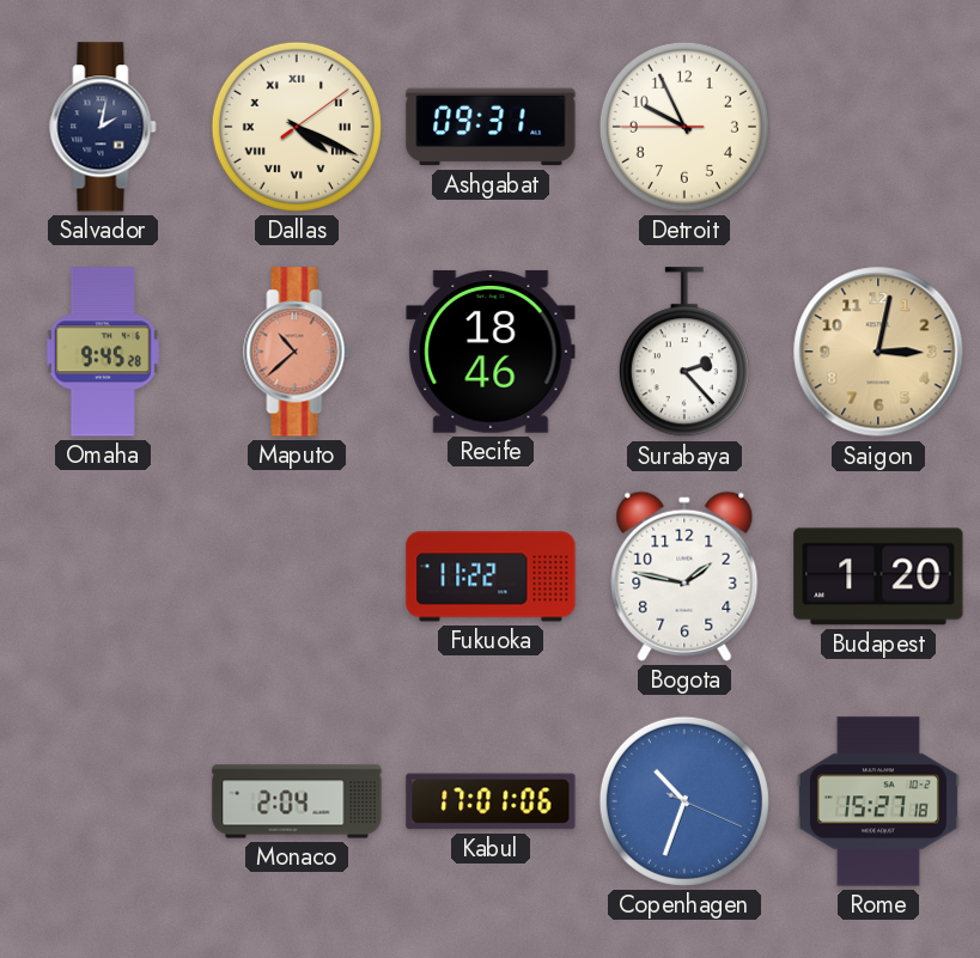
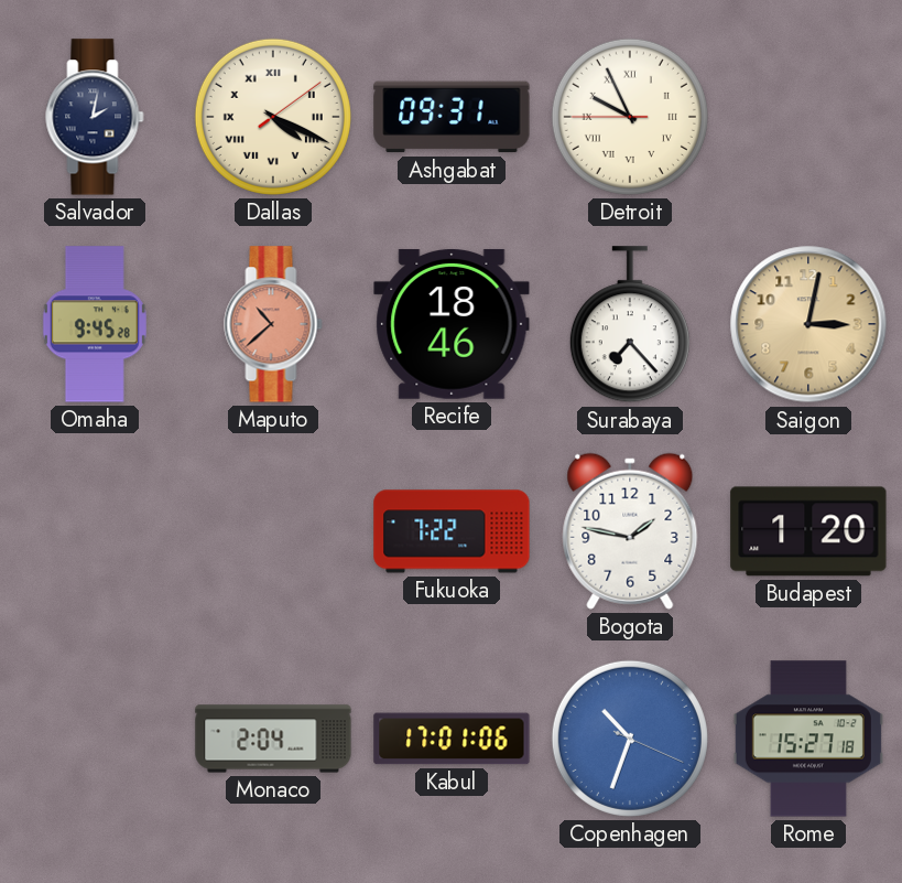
Detroit numerals: Arabic -> Roman
Surabaya: 2:23 -> 7:23
Fukuoka: 11:22 -> 7:22
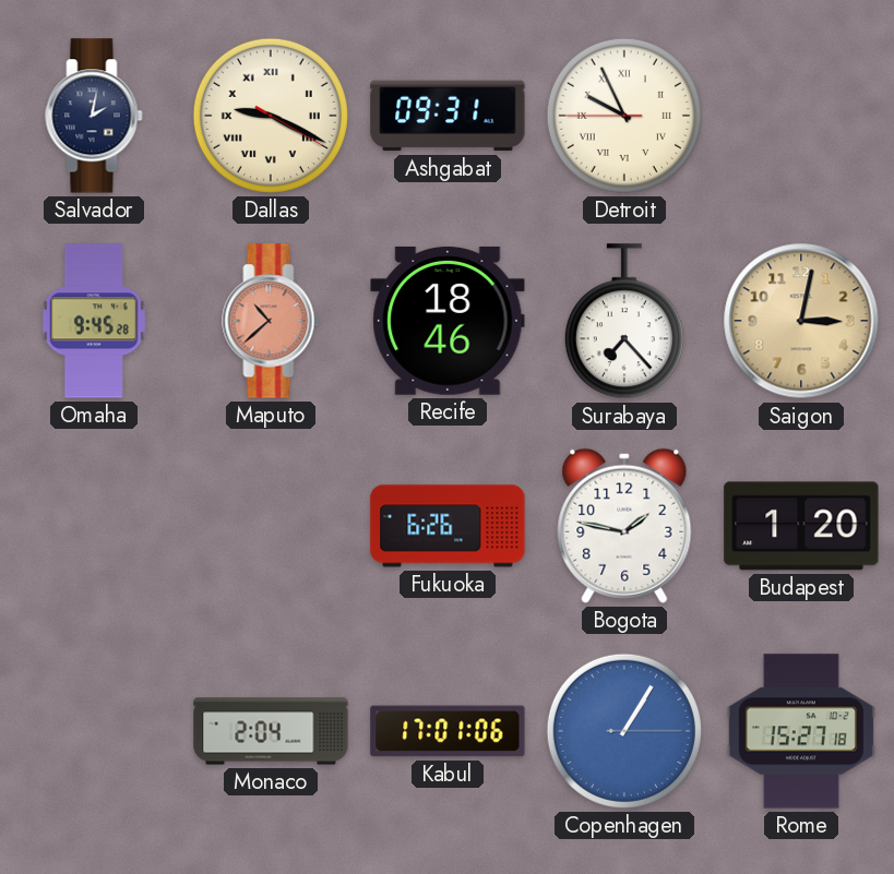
Dallas: 4:19 -> 9:19
Fukuoka: 7:22 -> 6:26
Copenhagen: 10:33 -> 1:05
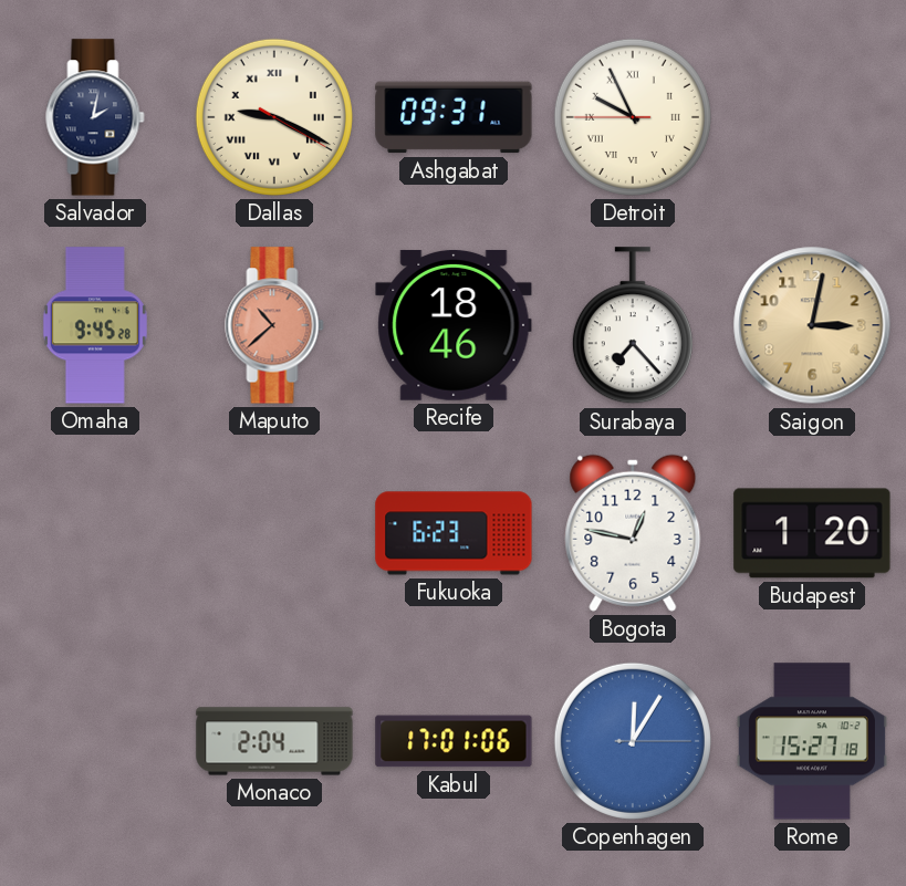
Fukuoka: 6:26 -> 6:23
Bogota: 1:47 -> 12:47
Copenhagen: 1:05 -> 12:05
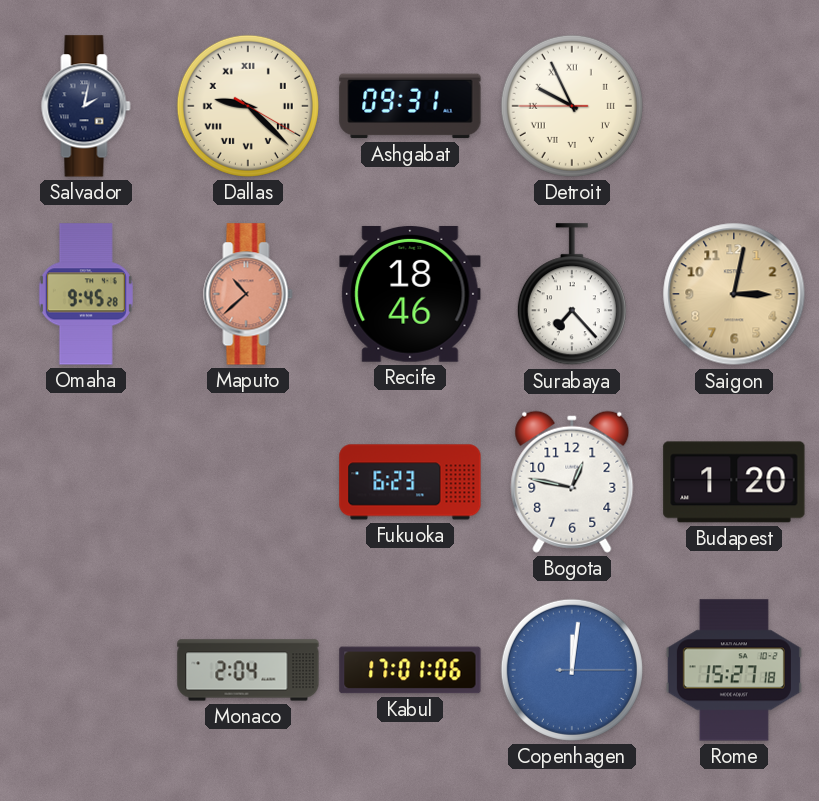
Dallas: 9:19 -> 9:22
Copenhagen: 12:05 -> 12:01
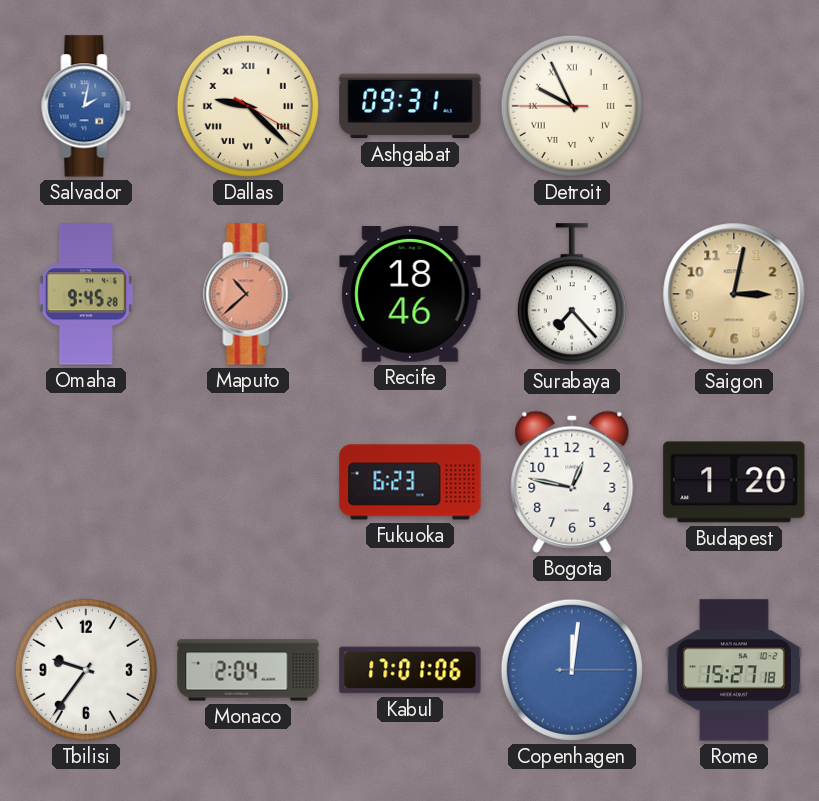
Salvador dial: navy -> blue
Tbilisi: none -> 9:36
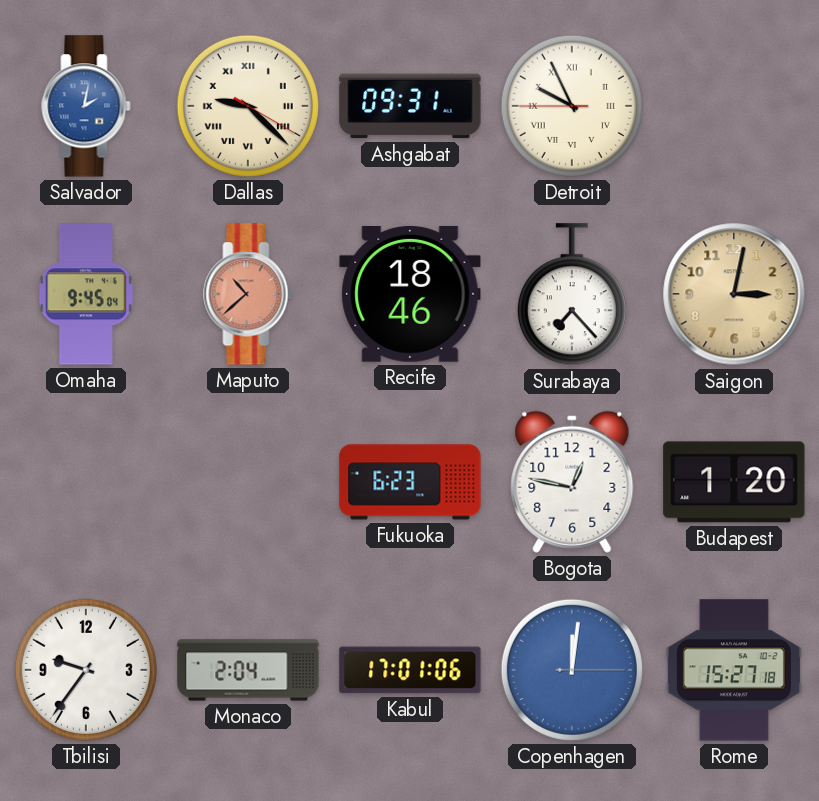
Omaha: 9:45:28 -> 9:45:04
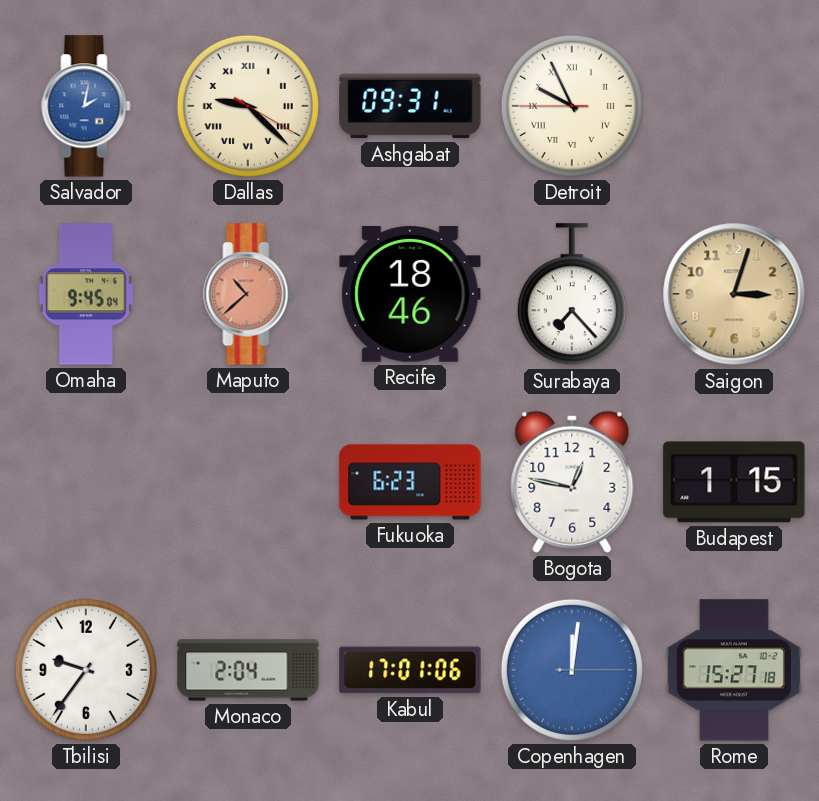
Saigon: 3:02 -> 3:03
Budapest: 1:20 -> 1:15
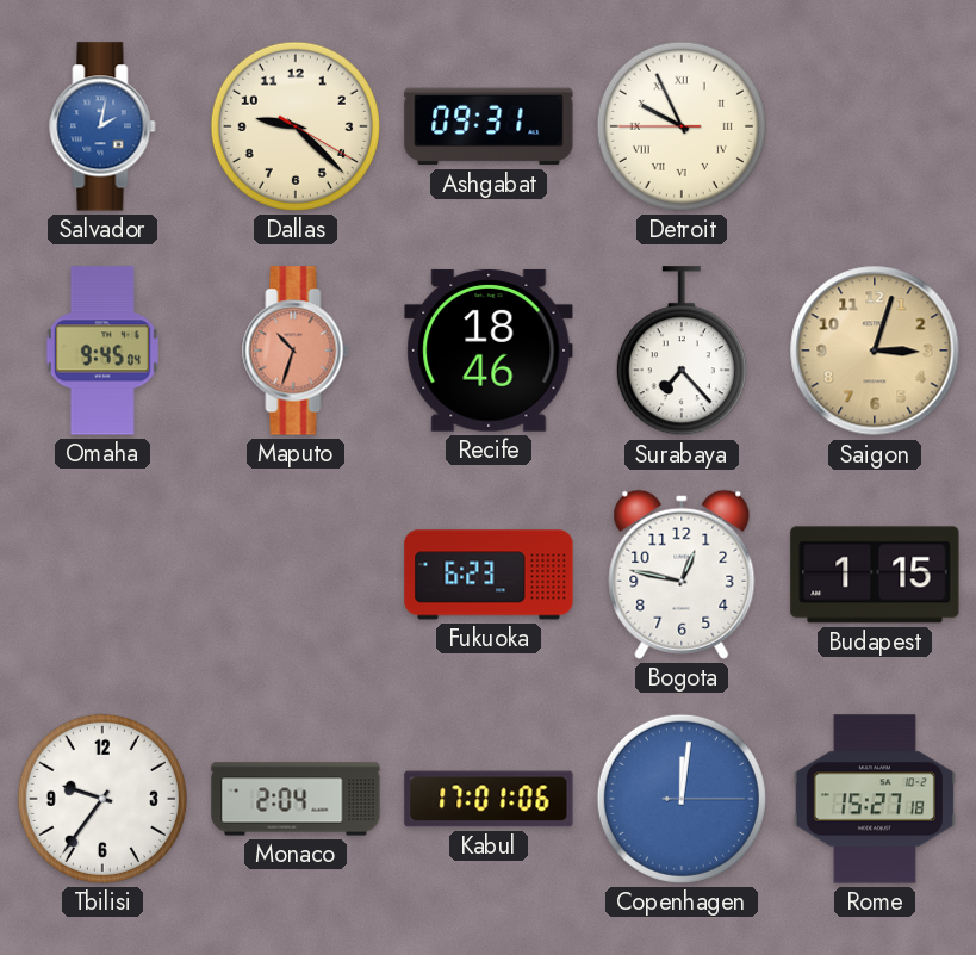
Dallas numerals: Roman -> Arabic
Maputo: 10:38 -> 10:33
